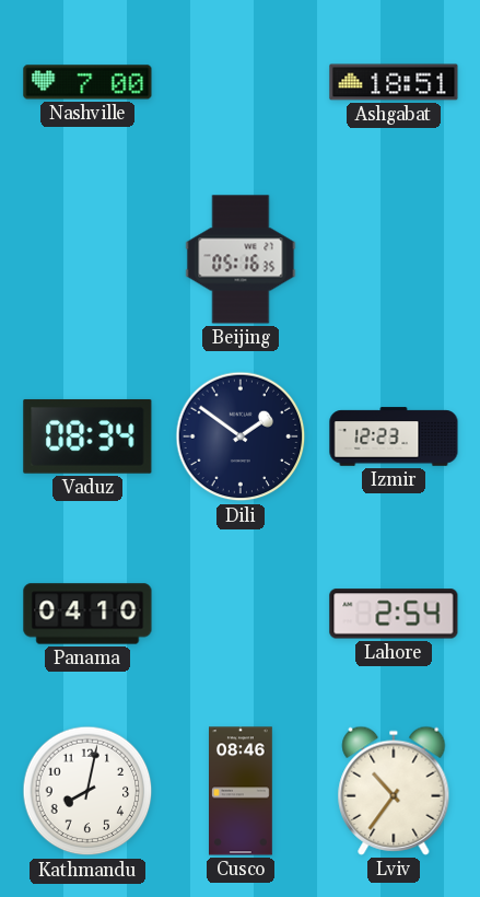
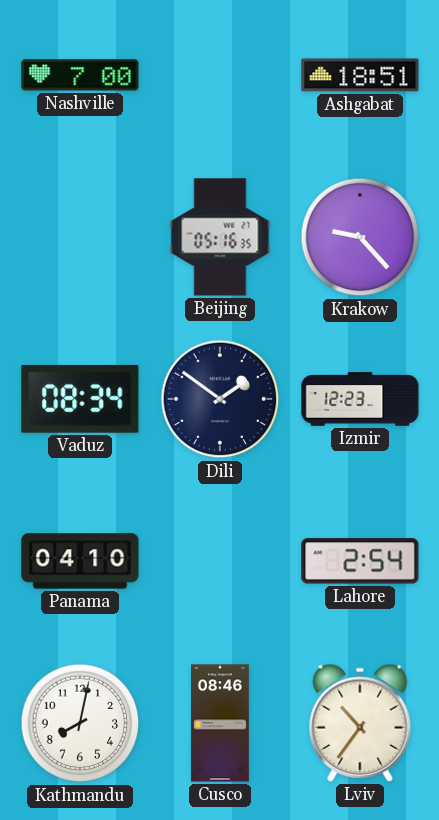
Krakow: none -> 9:23
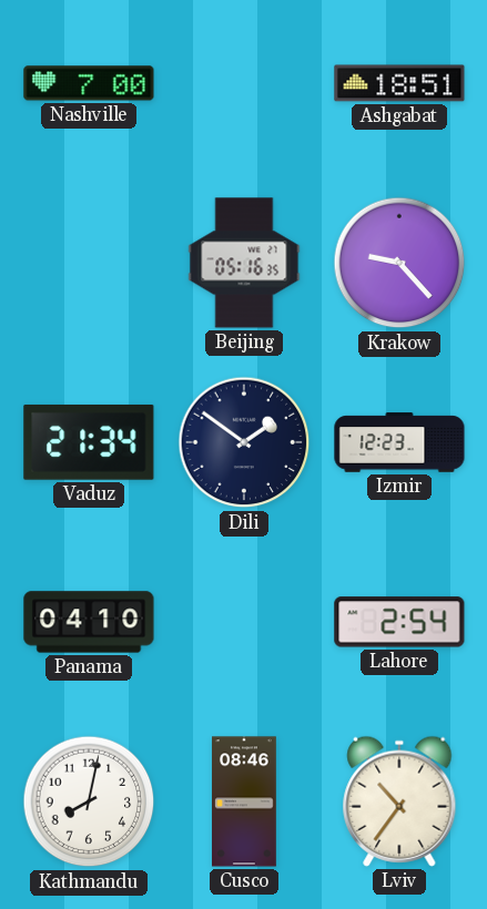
Vaduz: 08:34 -> 21:34
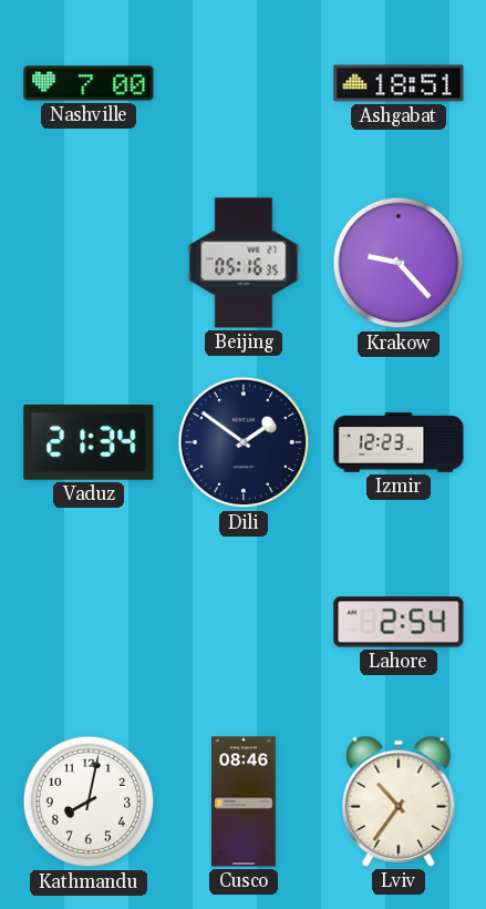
Panama: 04:10 -> none
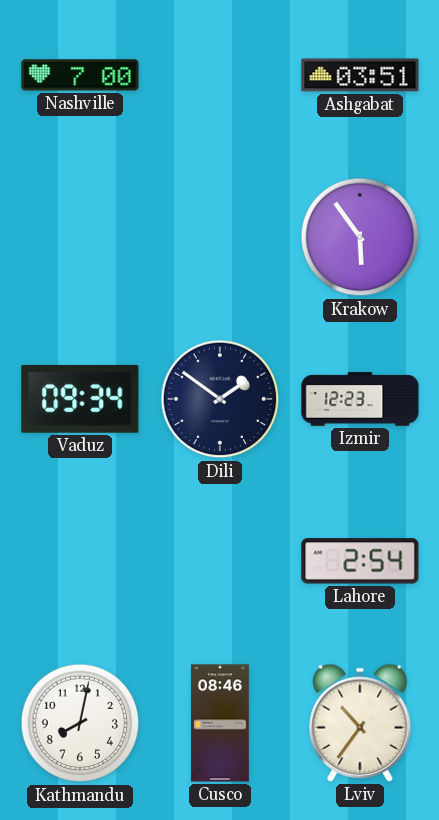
Ashgabat: 18:51 -> 03:51
Beijing: 05:16 -> none
Krakow: 9:23 -> 5:54
Vaduz: 21:34 -> 09:34
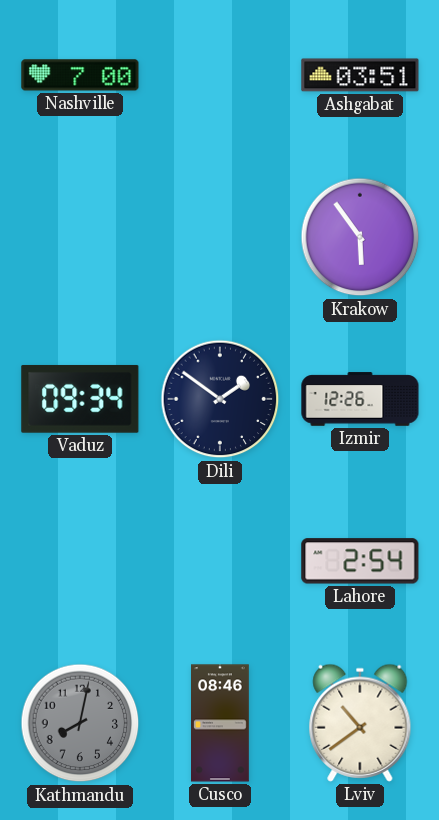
Izmir: 12:23 -> 12:26
Kathmandu dial: white -> grey
Lviv: 10:36 -> 10:39
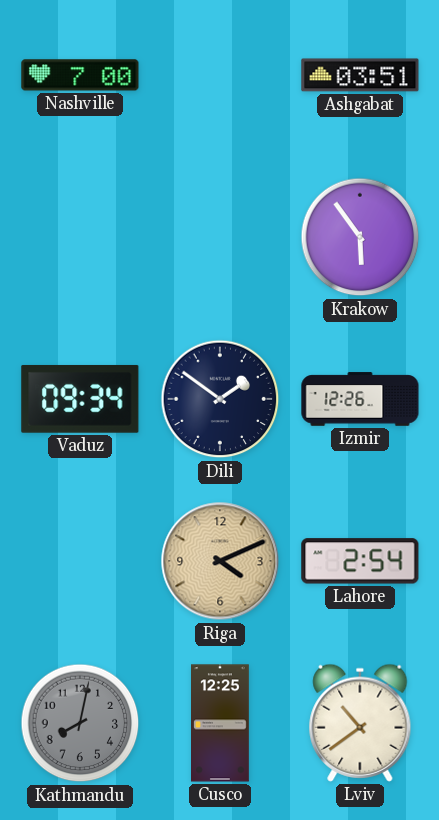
Riga: none -> 4:11
Cusco: 08:46 -> 12:25
